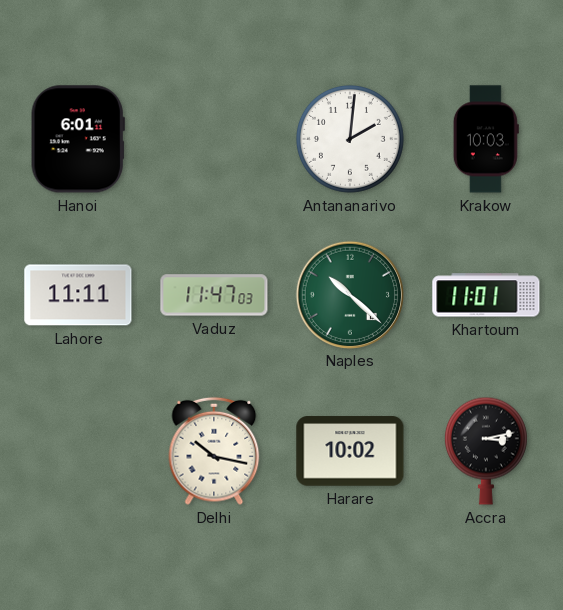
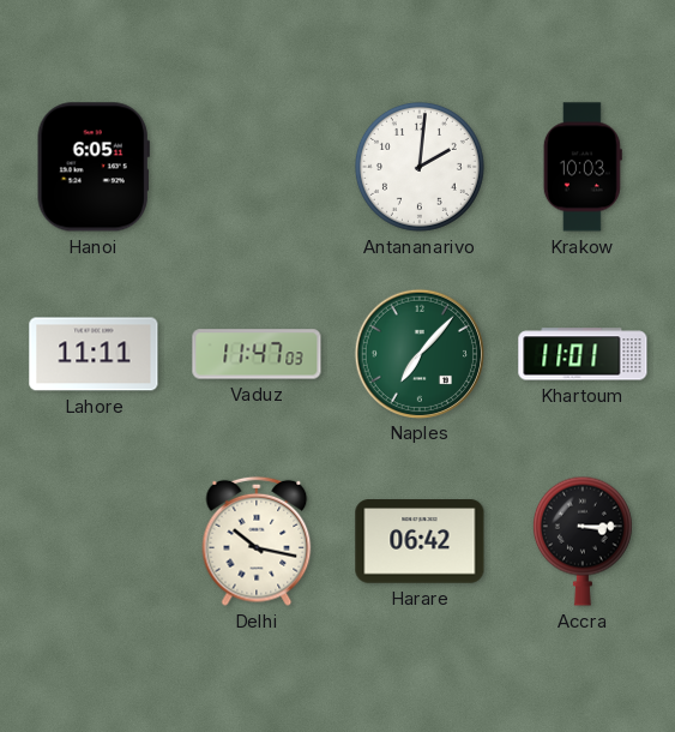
Hanoi: 6:01 -> 6:05
Naples: 10:22 -> 7:07
Harare: 10:02 -> 06:42
Accra: 3:13 -> 3:15
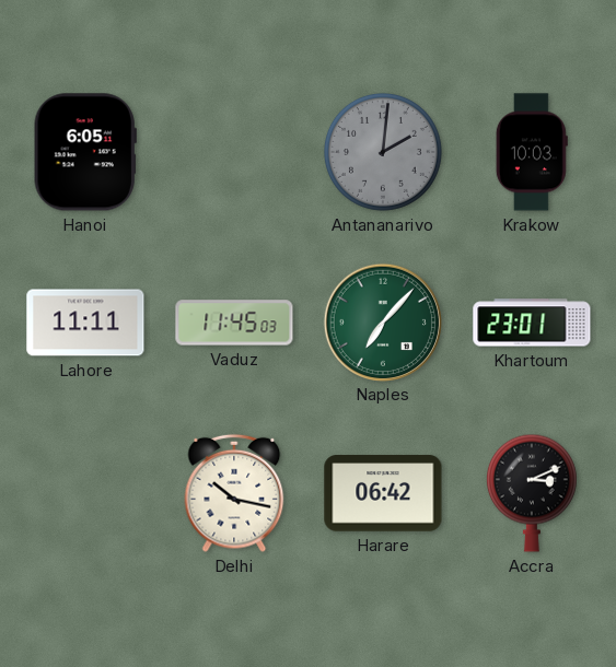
Antananarivo dial: white -> grey
Vaduz: 11:47 -> 11:45
Khartoum: 11:01 -> 23:01
Accra: 3:15 -> 3:11
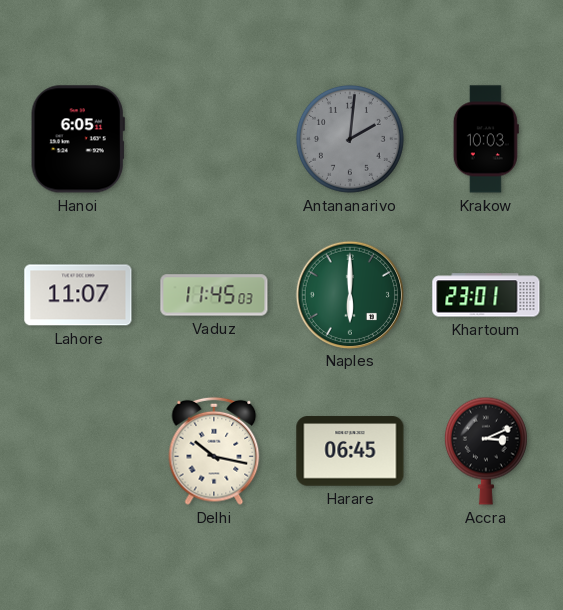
Lahore: 11:11 -> 11:07
Naples: 7:07 -> 6:00
Harare: 06:42 -> 06:45
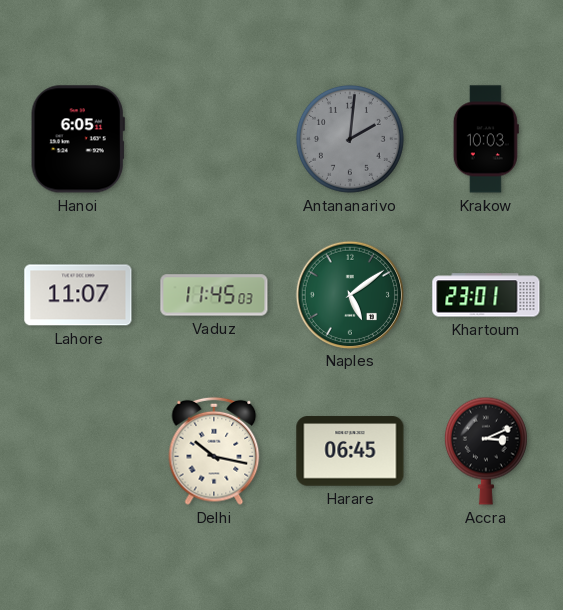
Naples: 6:00 -> 5:09
